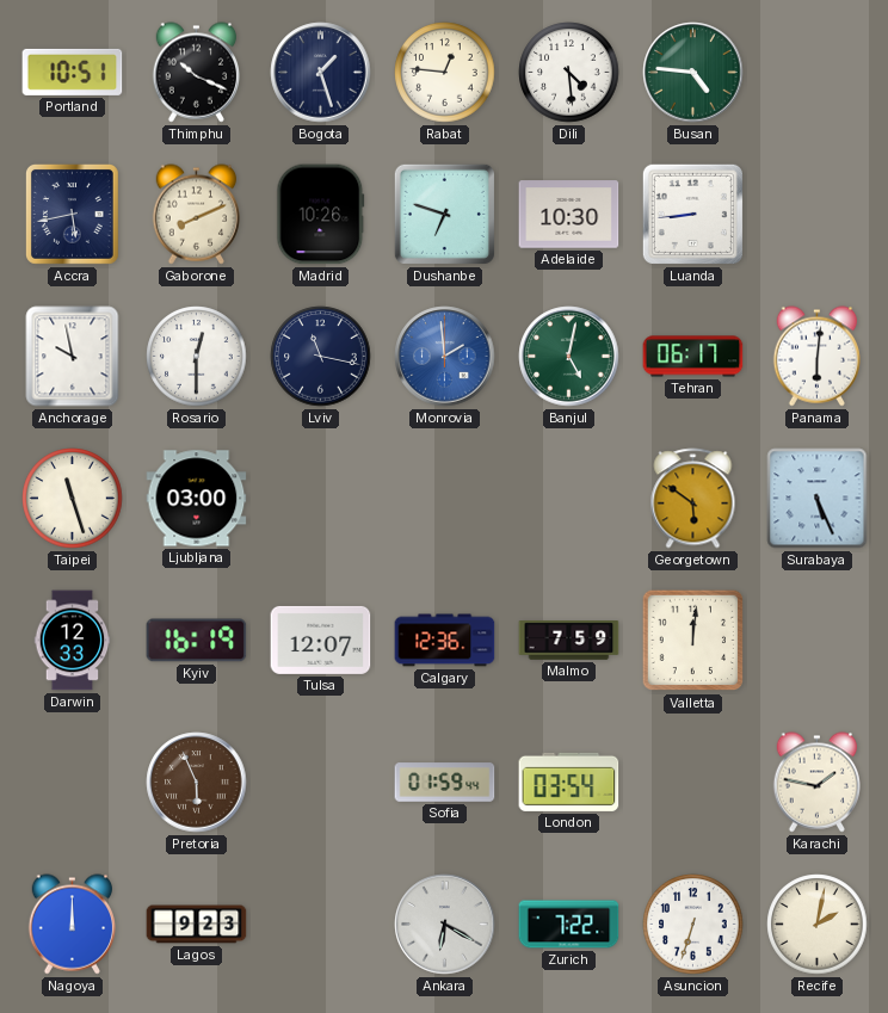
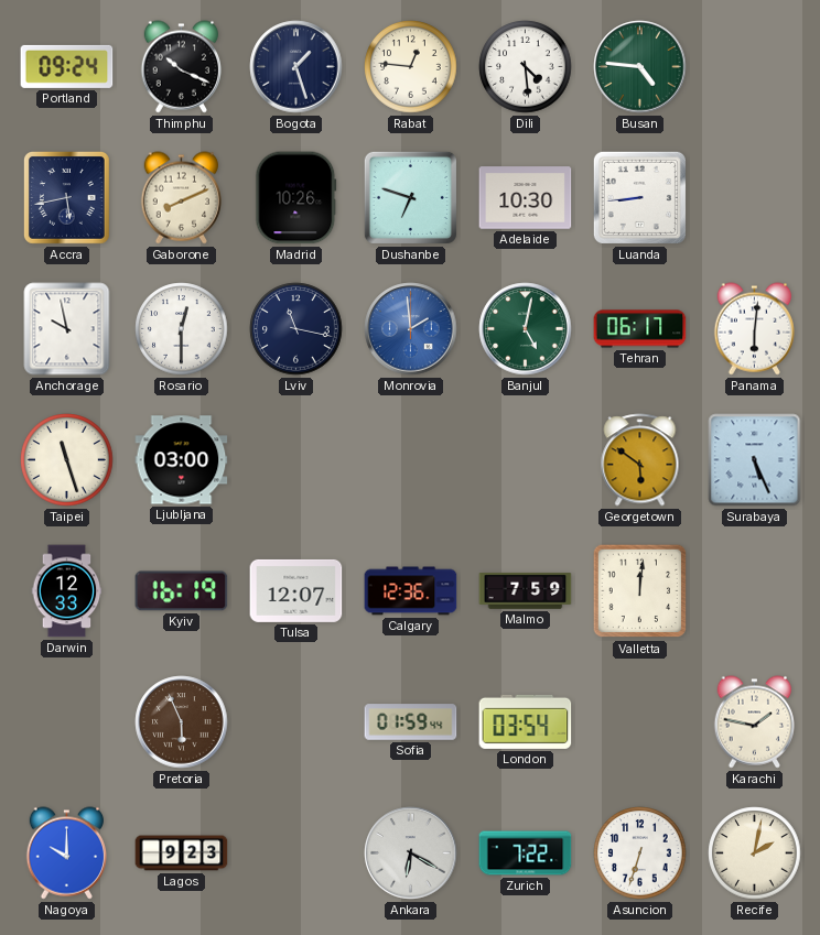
Portland: 10:51 -> 09:24
Nagoya: 12:00 -> 10:00
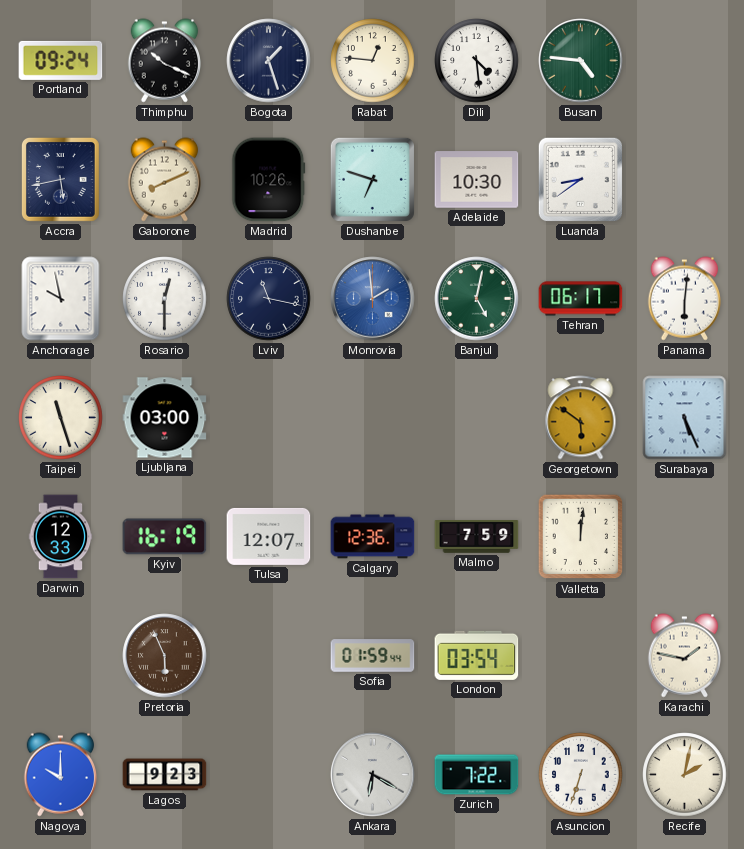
Luanda: 8:44 -> 8:39
